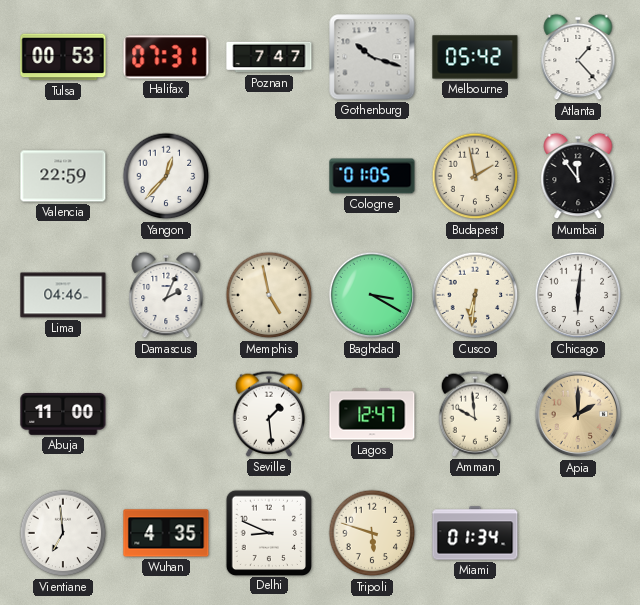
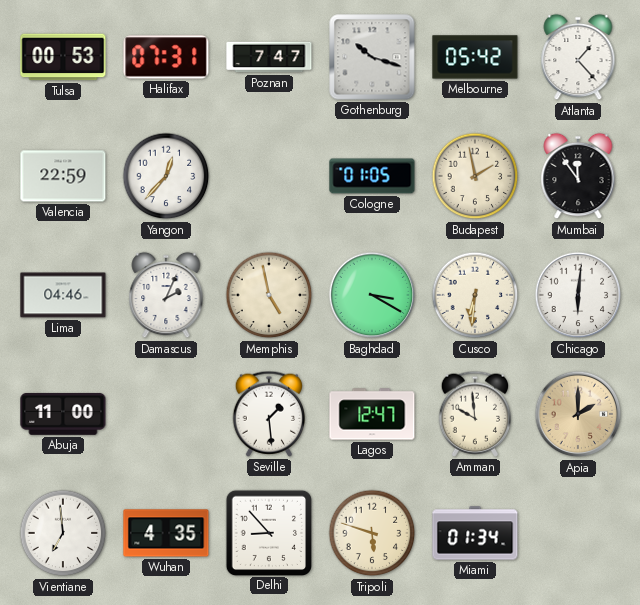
Delhi: 8:49 -> 8:53
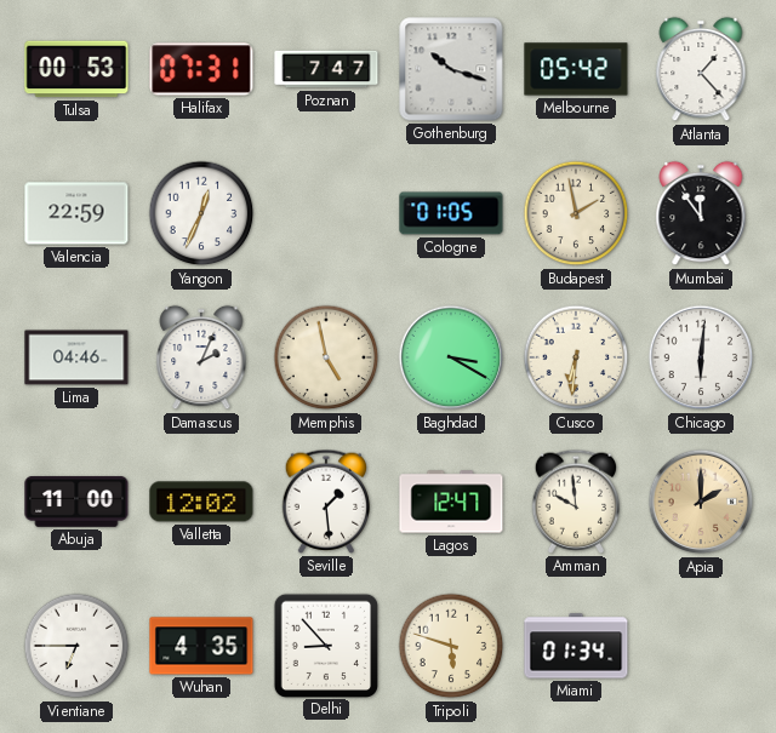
Yangon: 12:37 -> 12:34
Valletta: none -> 12:02
Vientiane: 6:59 -> 6:45
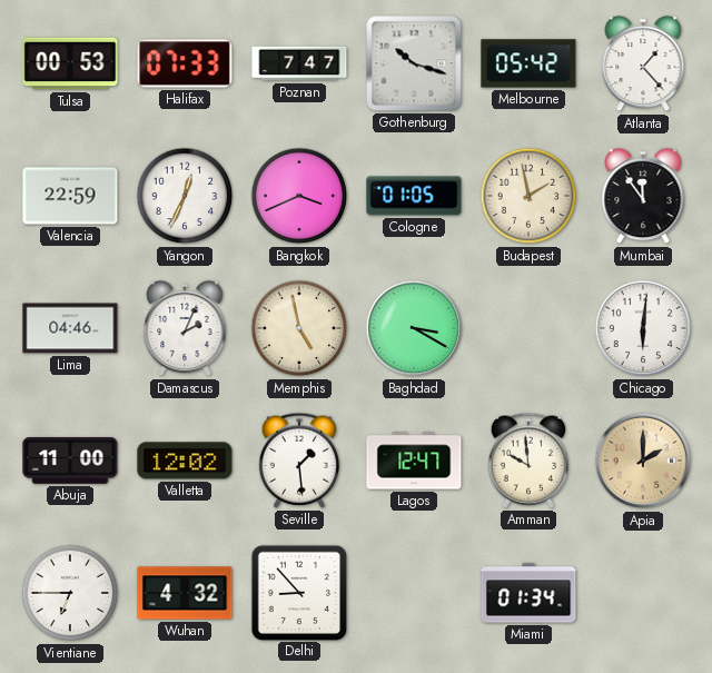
Halifax: 07:31 -> 07:33
Bangkok: none -> 3:41
Cusco: 6:31 -> none
Wuhan: 4:35 -> 4:32
Tripoli: 5:48 -> none
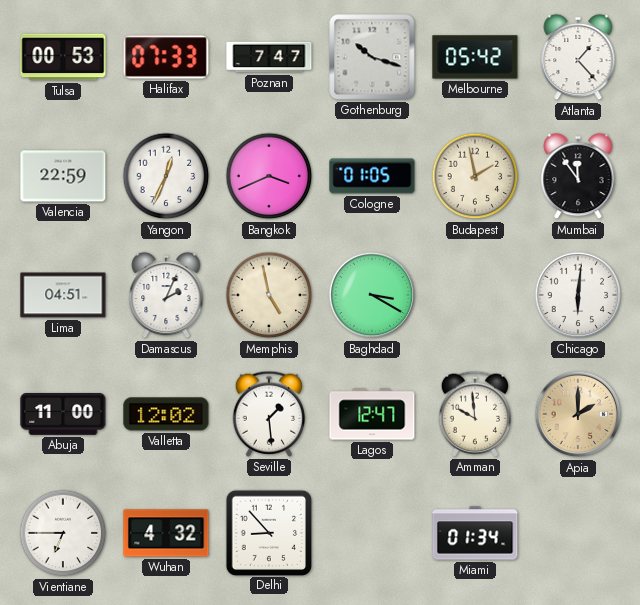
Lima: 04:46 -> 04:51
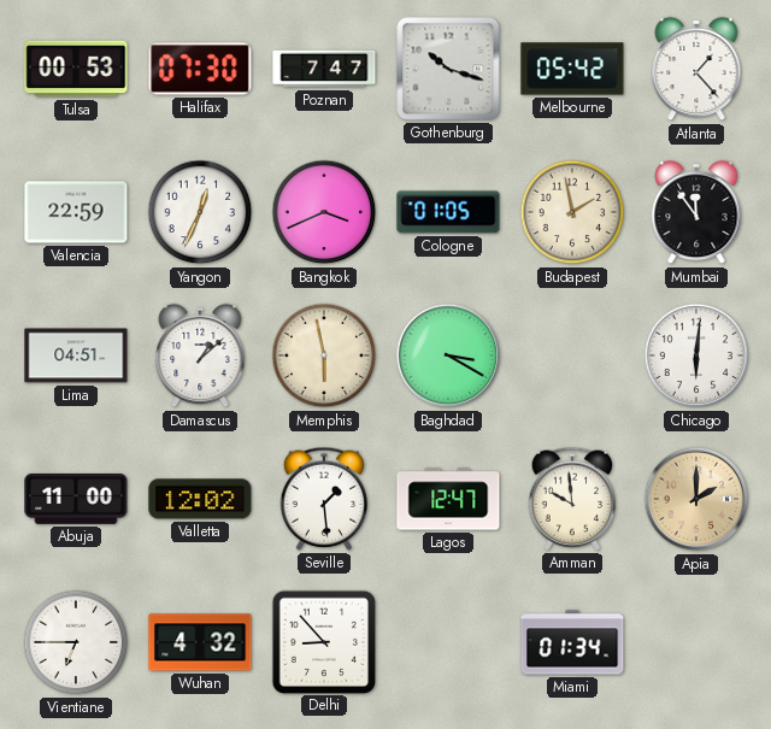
Halifax: 07:33 -> 07:30
Damascus: 2:04 -> 1:08
Memphis: 4:58 -> 5:58
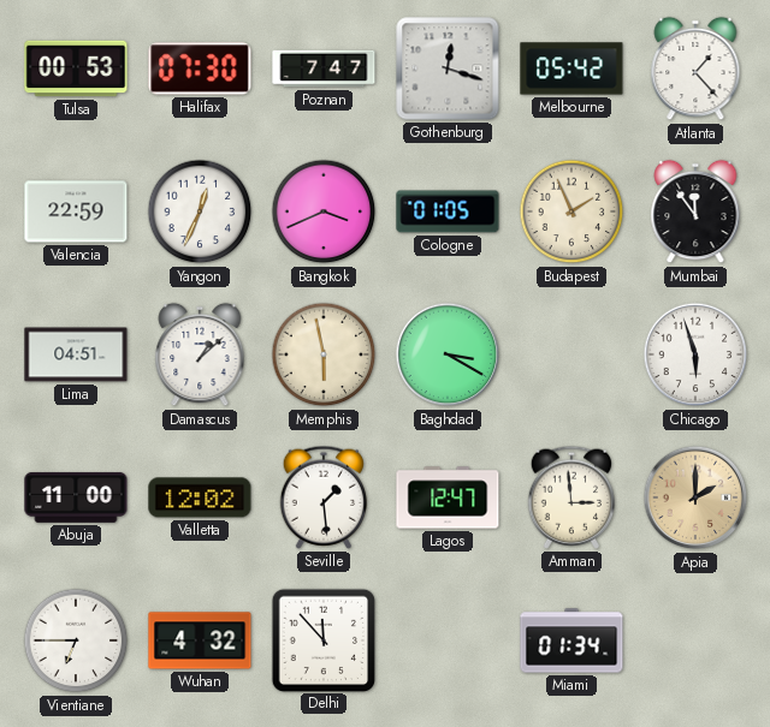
Gothenburg: 10:18 -> 12:18
Budapest: 1:58 -> 1:56
Chicago: 6:01 -> 5:57
Amman: 9:59 -> 2:59
Delhi: 8:53 -> 11:53
